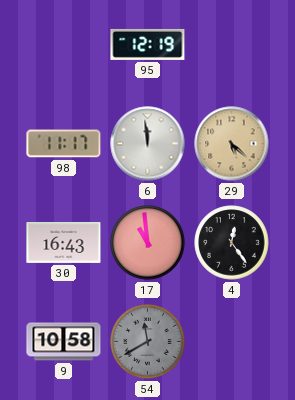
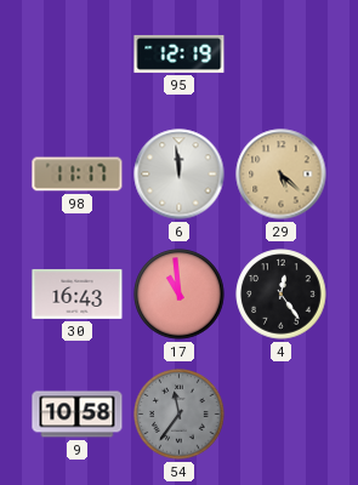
54: 11:40 -> 11:36
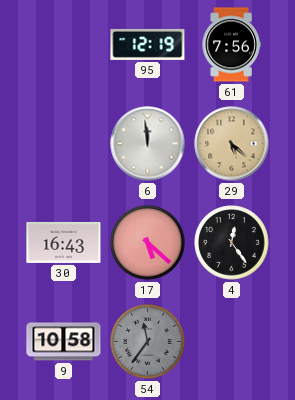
61: none -> 7:56
98: 11:17 -> none
17: 10:59 -> 5:22
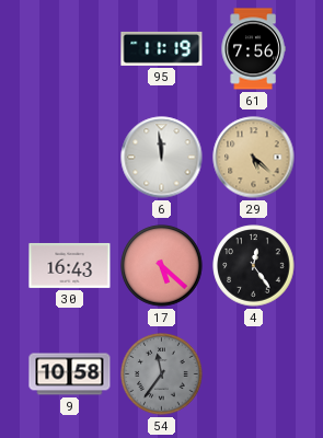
95: 12:19 -> 11:19
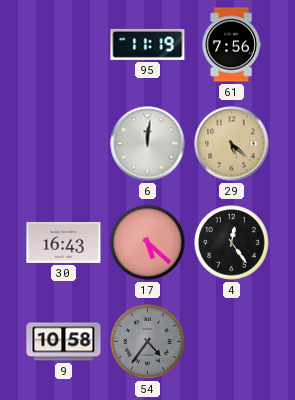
6: 11:59 -> 12:01
54: 11:36 -> 4:36
